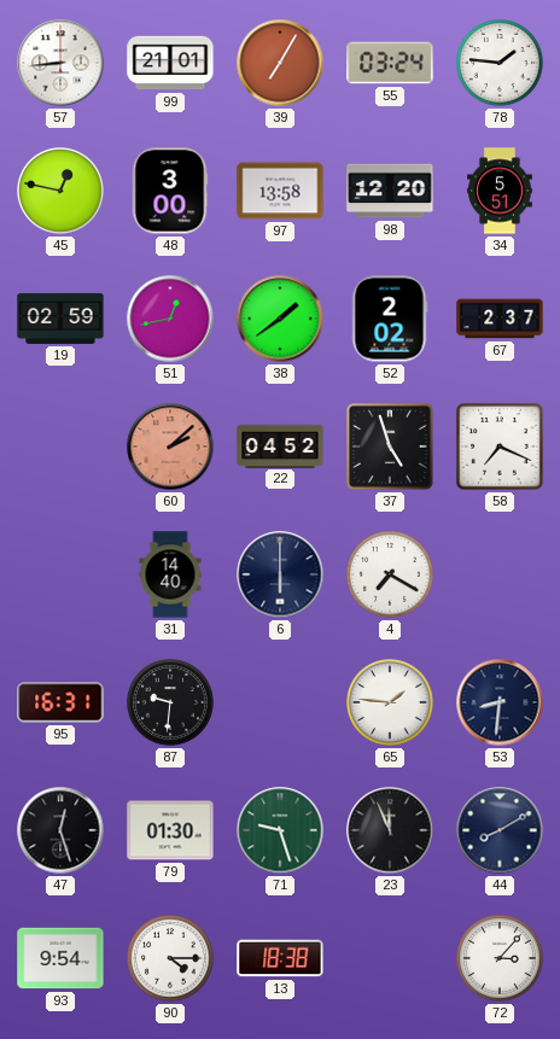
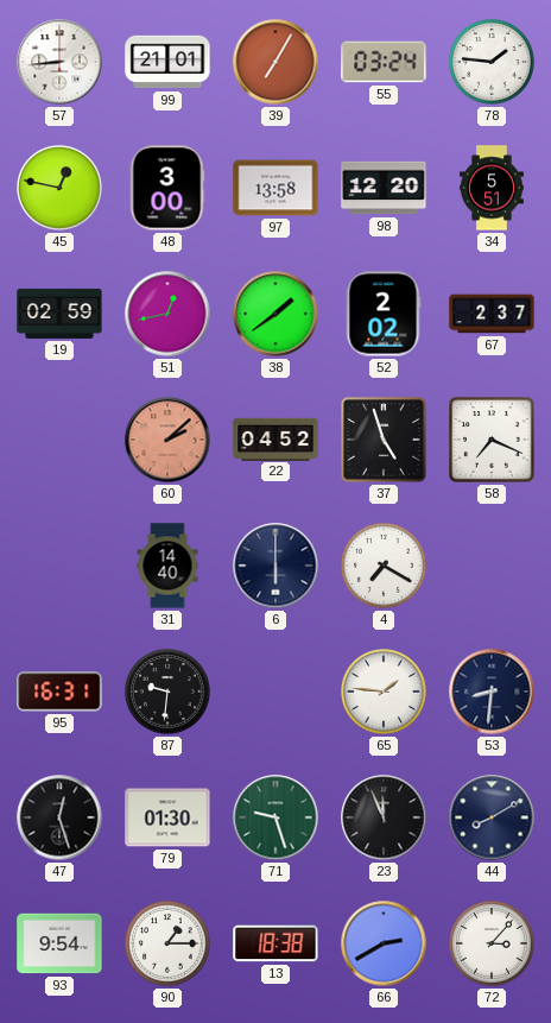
90: 4:15 -> 1:15
66: none -> 2:40
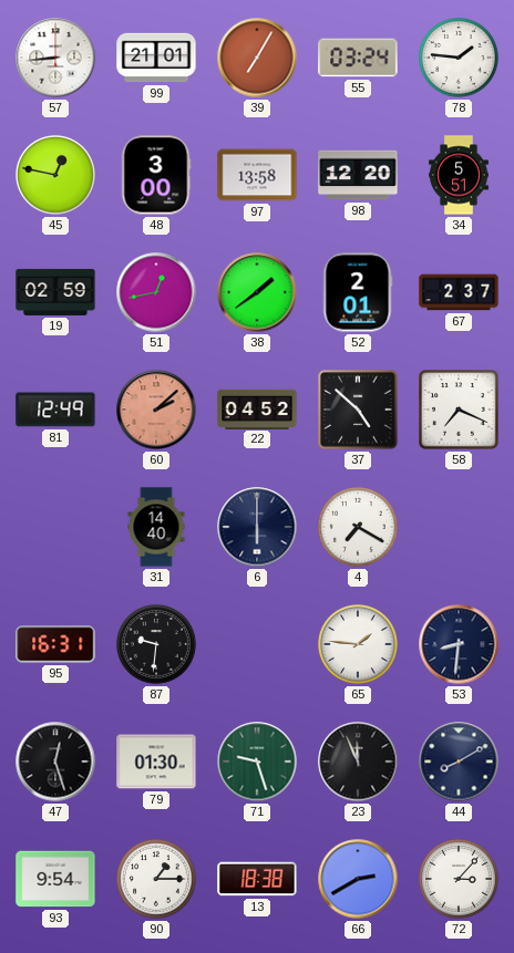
52: 2:02 -> 2:01
81: none -> 12:49
37: 4:57 -> 4:52
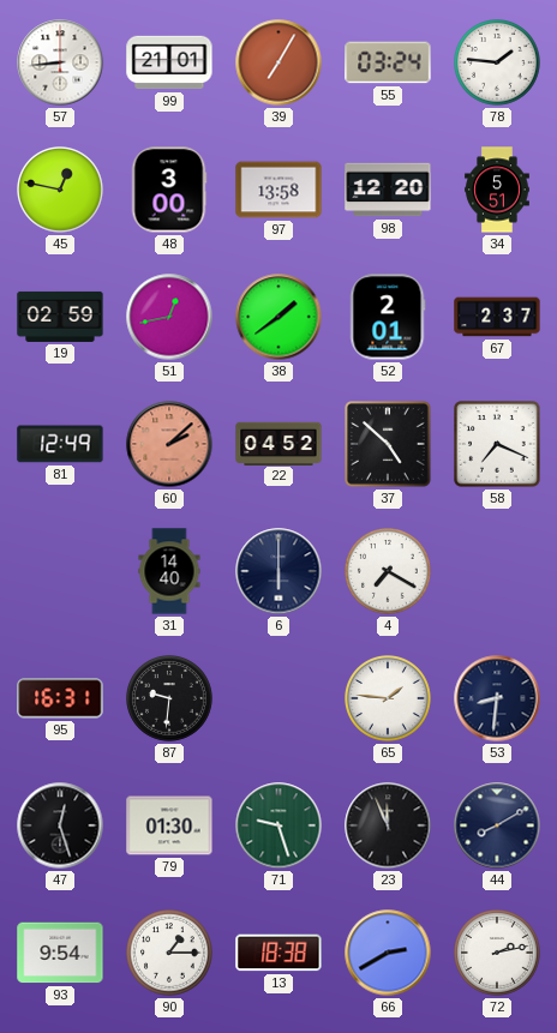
72: 3:07 -> 2:13
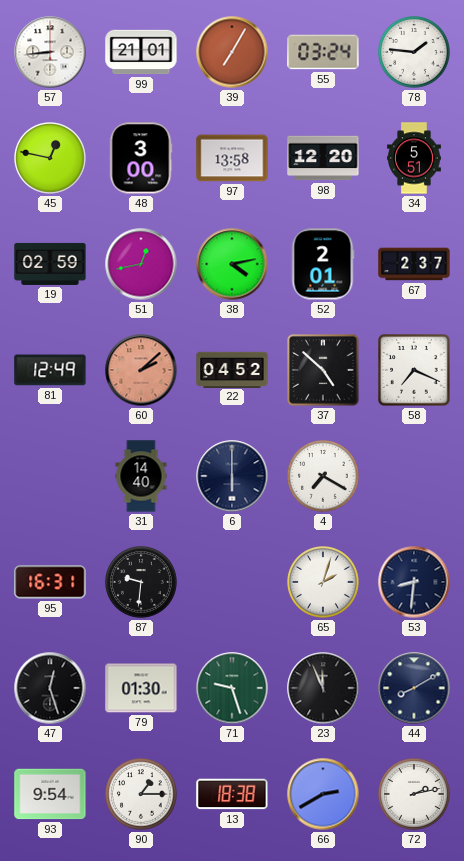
38: 1:39 -> 4:13
65: 1:46 -> 2:03
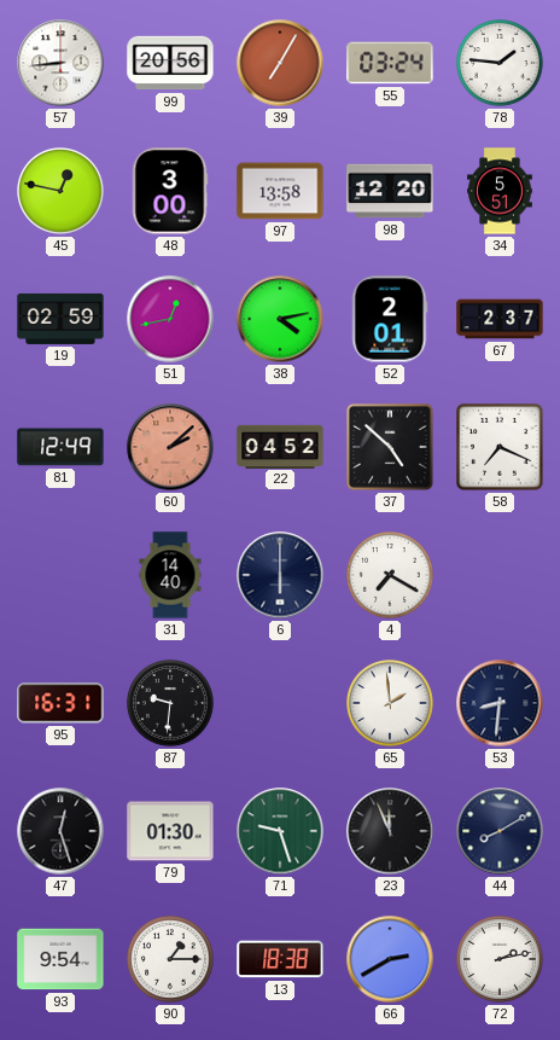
99: 21:01 -> 20:56
65: 2:03 -> 1:59
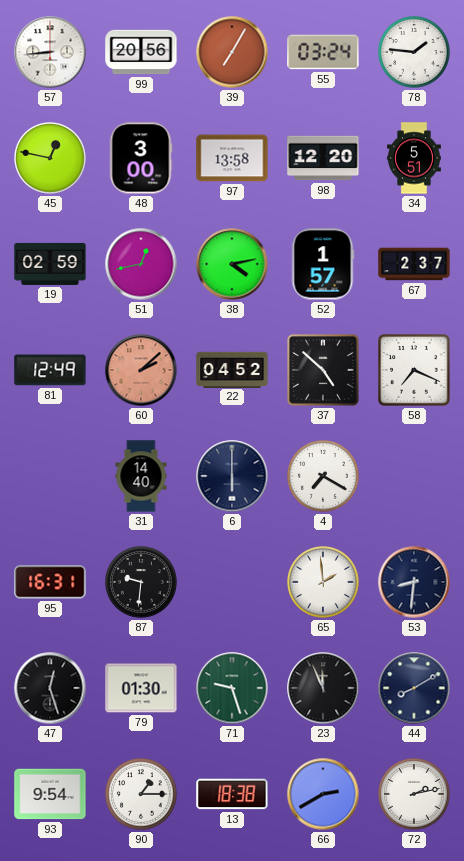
52: 2:01 -> 1:57
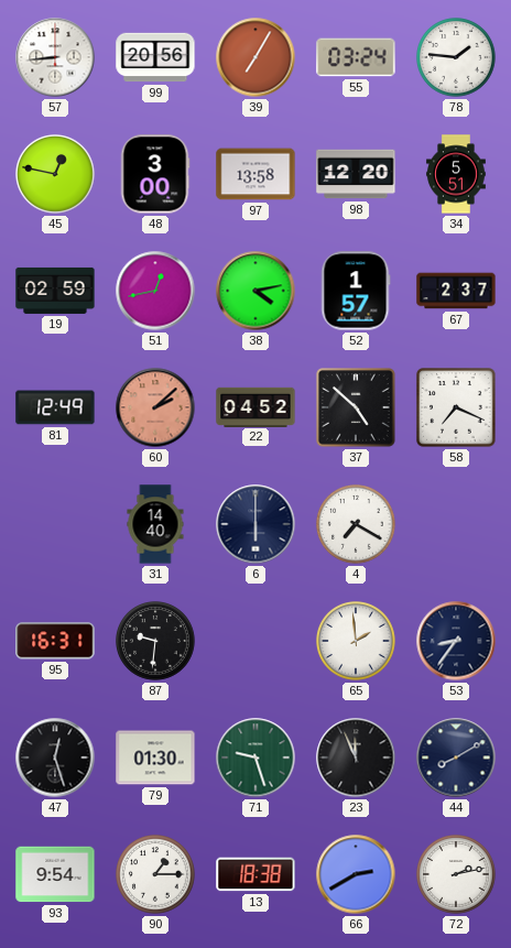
53: 8:31 -> 8:36
